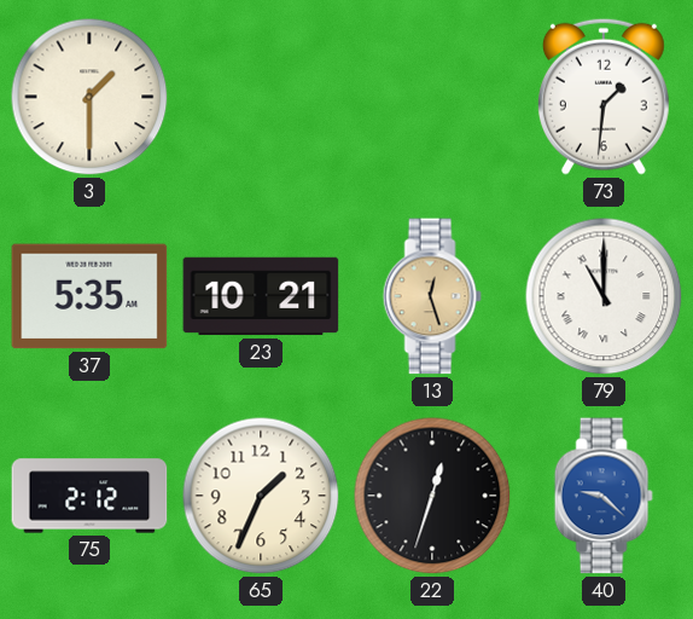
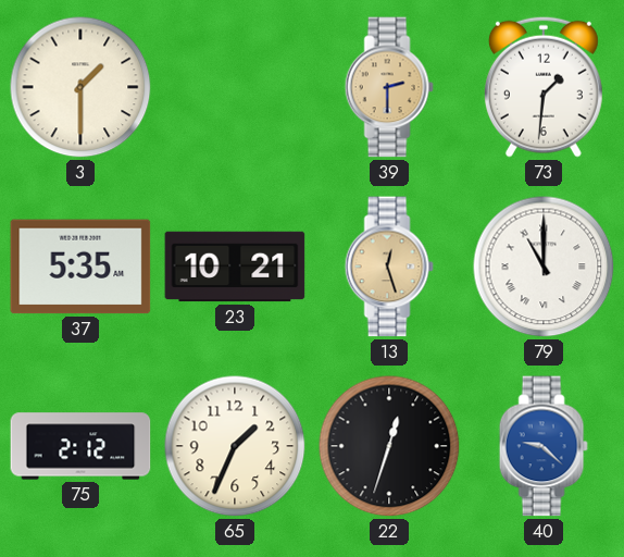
39: none -> 2:30
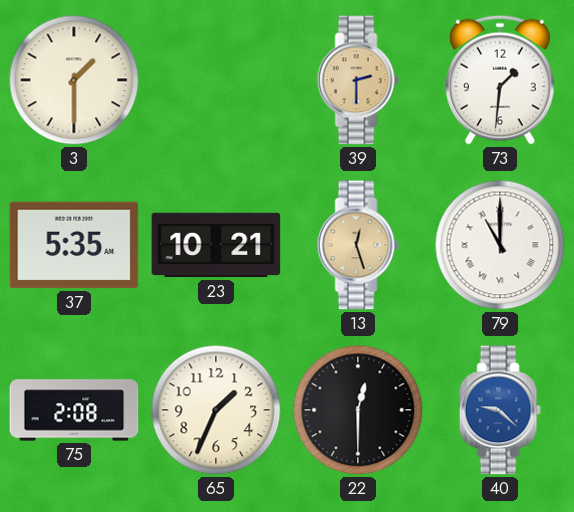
75: 2:12 -> 2:08
22: 12:33 -> 12:30
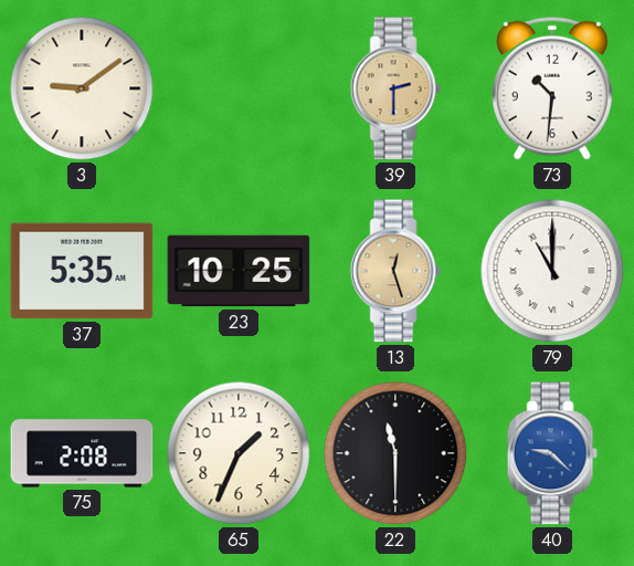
3: 1:30 -> 9:09
73: 1:31 -> 10:31
23: 10:21 -> 10:25
22: 12:30 -> 11:30
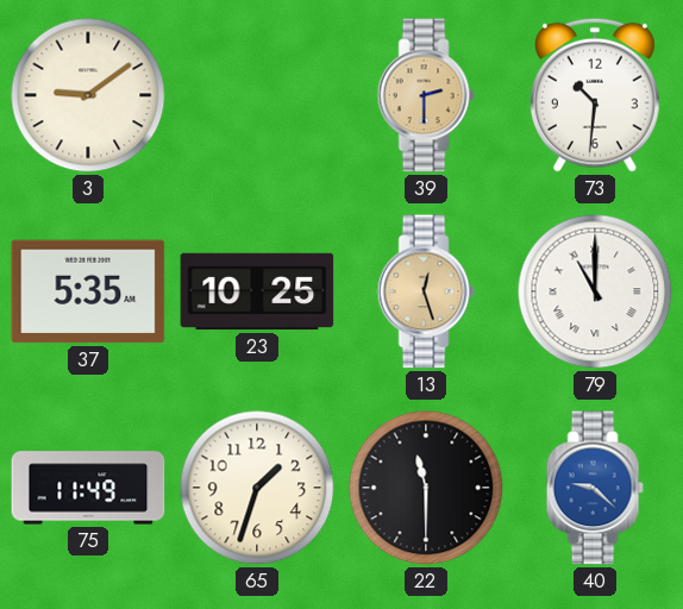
75: 2:08 -> 11:49
65: 1:34 -> 1:33
